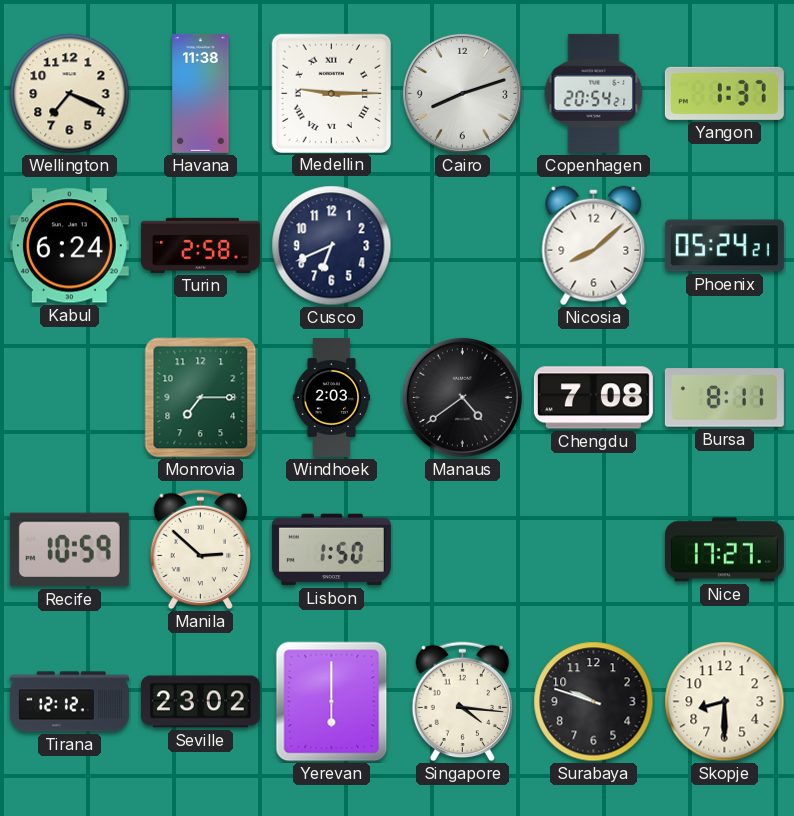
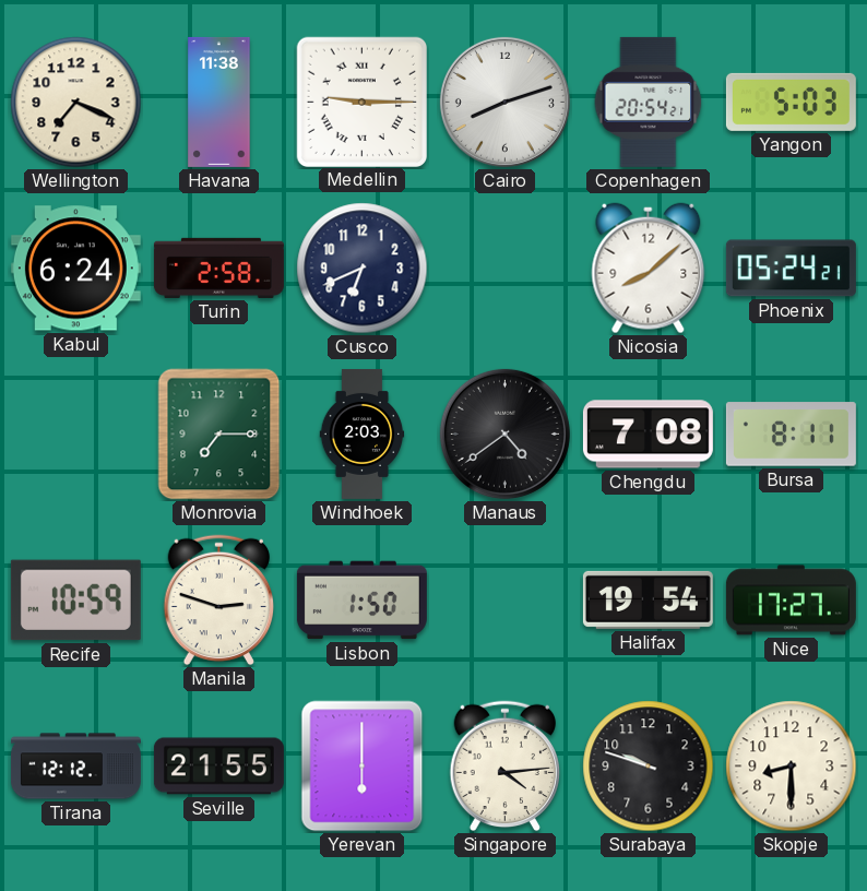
Yangon: 1:37 -> 5:03
Manila: 2:52 -> 2:48
Halifax: none -> 19:54
Seville: 23:02 -> 21:55
Singapore: 4:16 -> 4:14
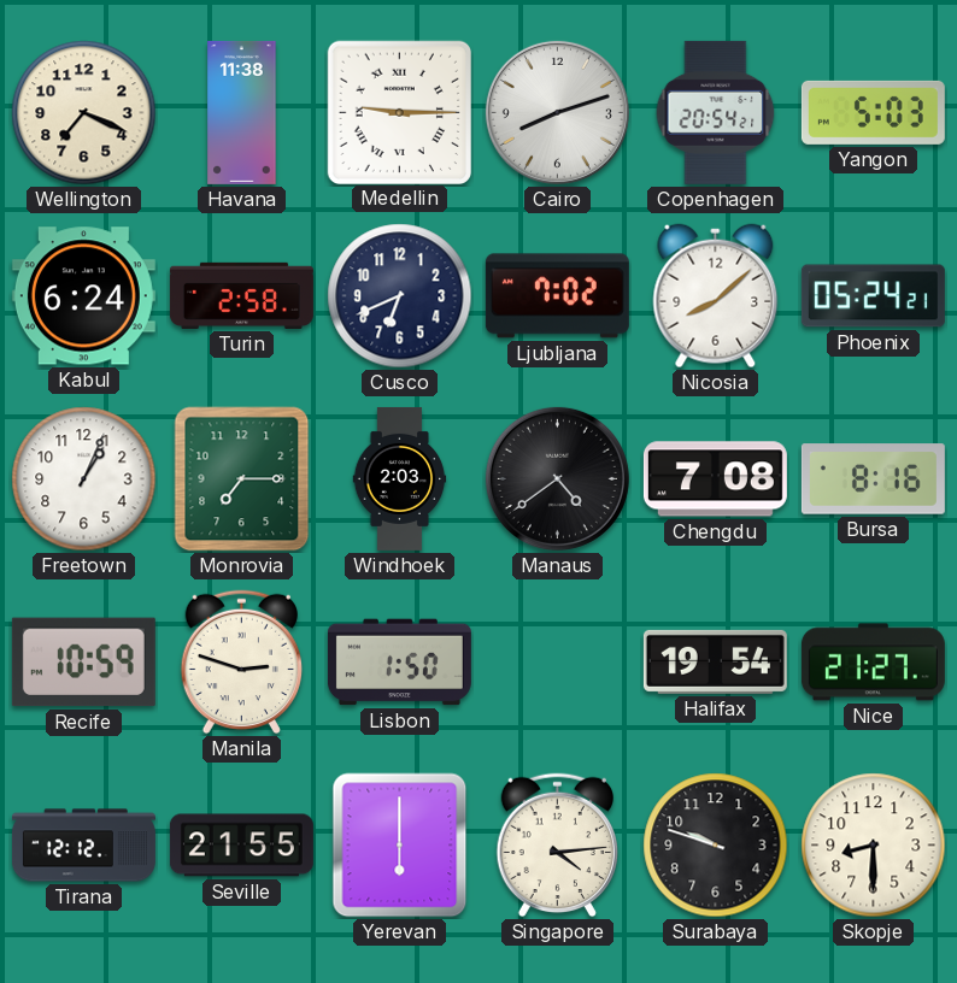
Ljubljana: none -> 7:02
Freetown: none -> 1:04
Bursa: 8:11 -> 8:16
Nice: 17:27 -> 21:27
